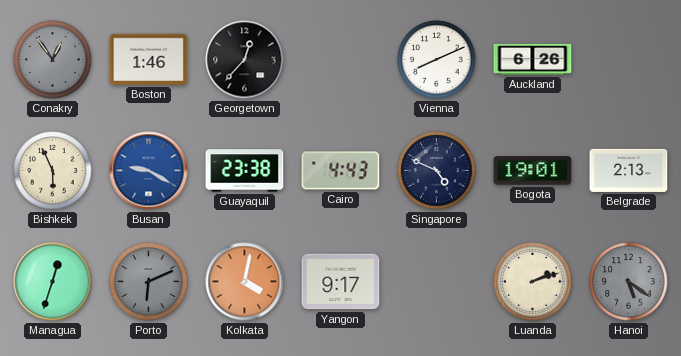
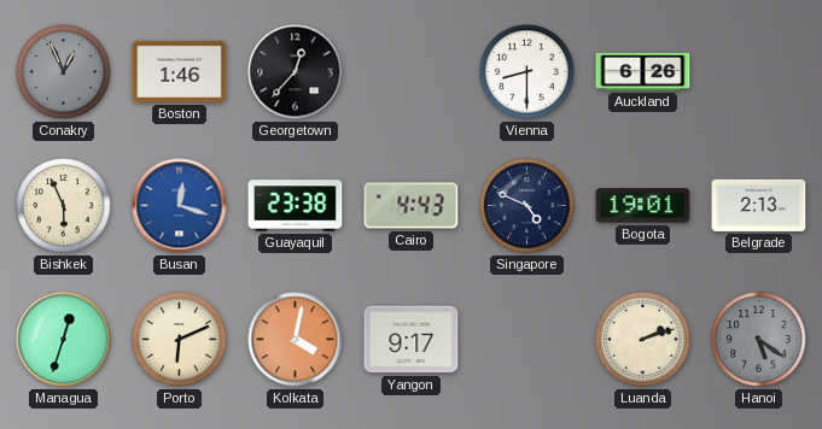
Conakry: 12:54 -> 12:56
Vienna: 8:11 -> 8:30
Busan: 9:20 -> 12:18
Porto dial: grey -> cream
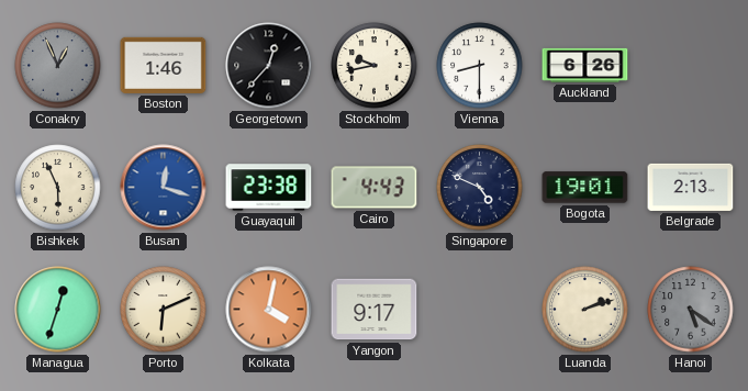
Stockholm: none -> 9:43
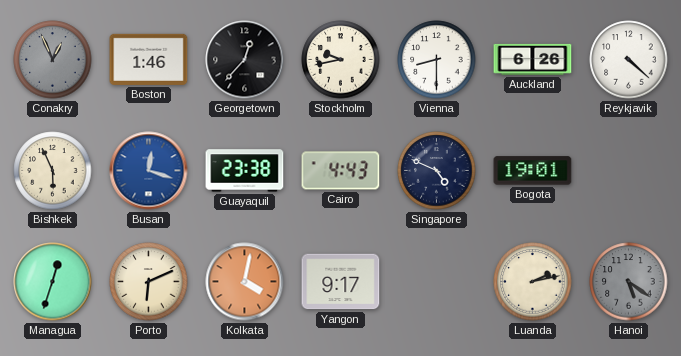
Reykjavik: none -> 4:22
Belgrade: 2:13 -> none
Luanda: 2:12 -> 2:13
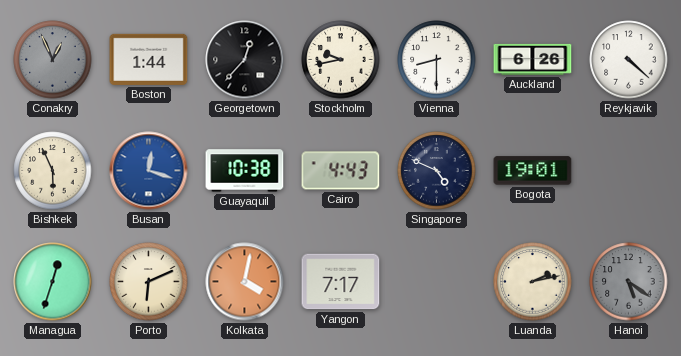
Boston: 1:46 -> 1:44
Guayaquil: 23:38 -> 10:38
Yangon: 9:17 -> 7:17
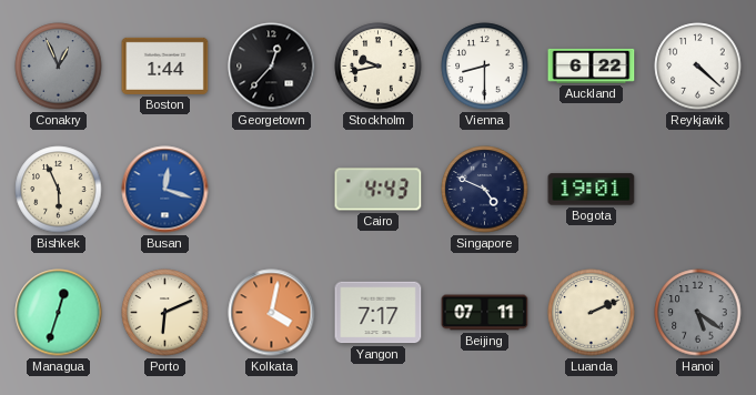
Auckland: 6:26 -> 6:22
Guayaquil: 10:38 -> none
Beijing: none -> 07:11
Luanda: 2:13 -> 2:11
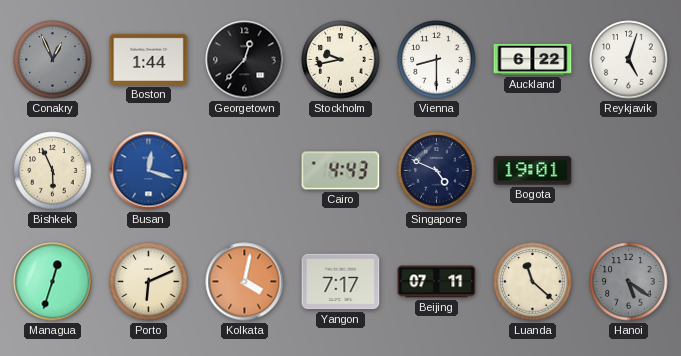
Reykjavik: 4:22 -> 5:03
Luanda: 2:11 -> 11:22
